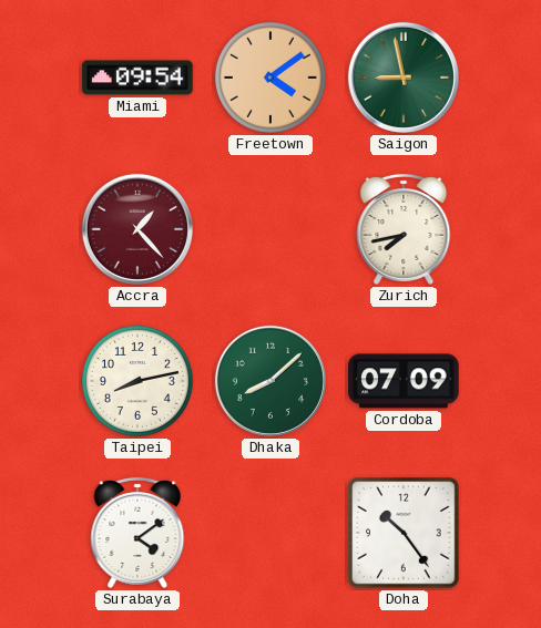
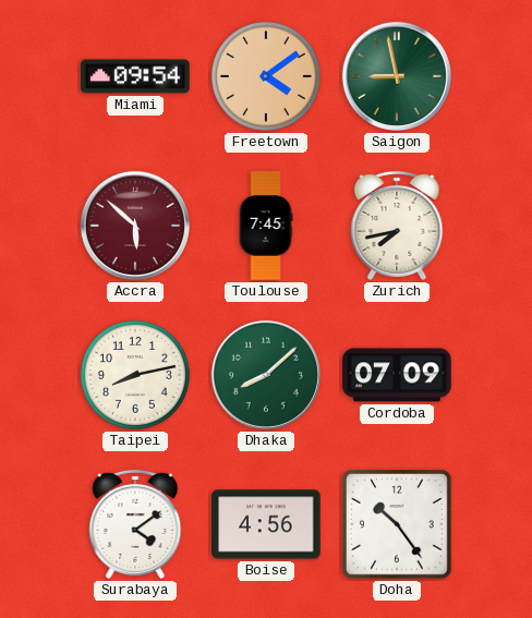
Accra: 1:23 -> 5:52
Toulouse: none -> 7:45
Boise: none -> 4:56
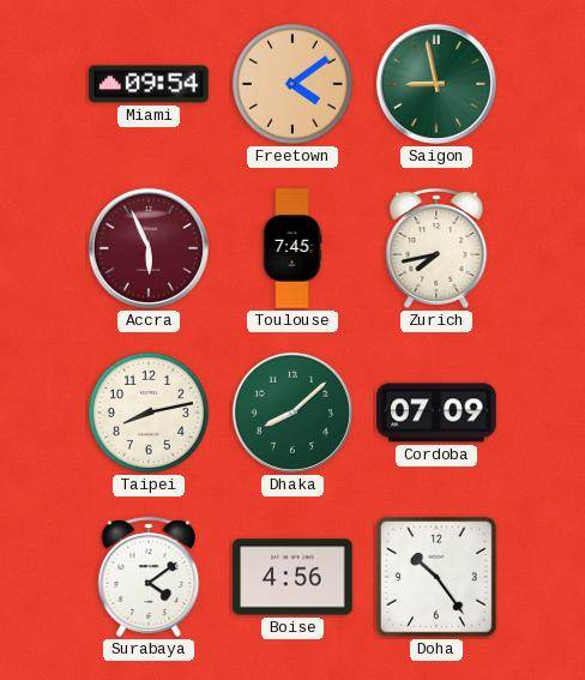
Accra: 5:52 -> 5:56
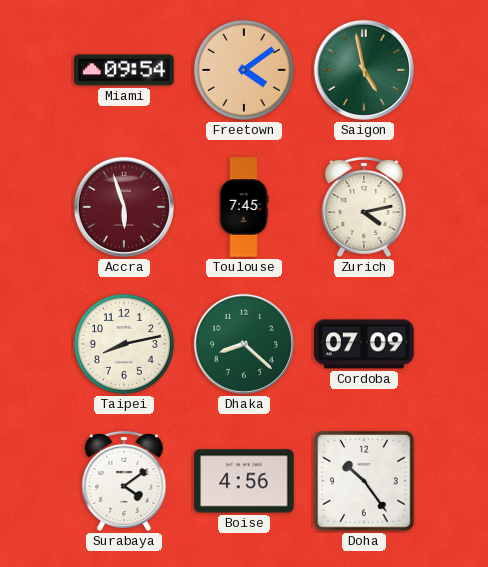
Saigon: 8:58 -> 4:58
Accra: 5:56 -> 5:57
Zurich: 7:43 -> 4:13
Dhaka: 8:08 -> 8:22
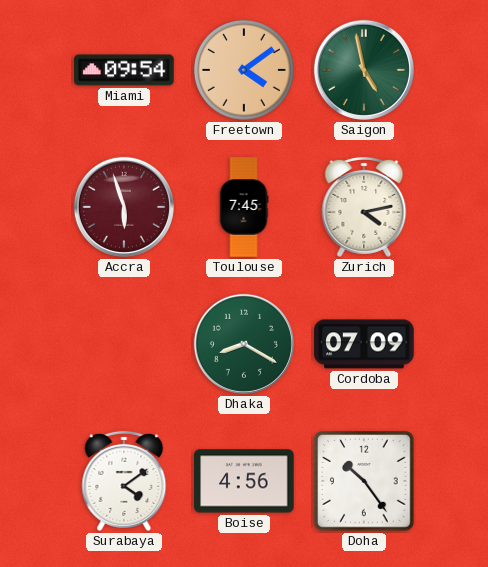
Taipei: 8:13 -> none
Dhaka: 8:22 -> 8:20
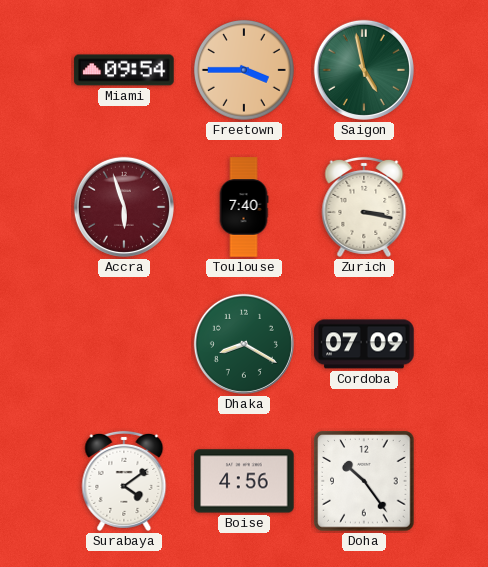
Freetown: 4:09 -> 3:45
Toulouse: 7:45 -> 7:40
Zurich: 4:13 -> 3:17
